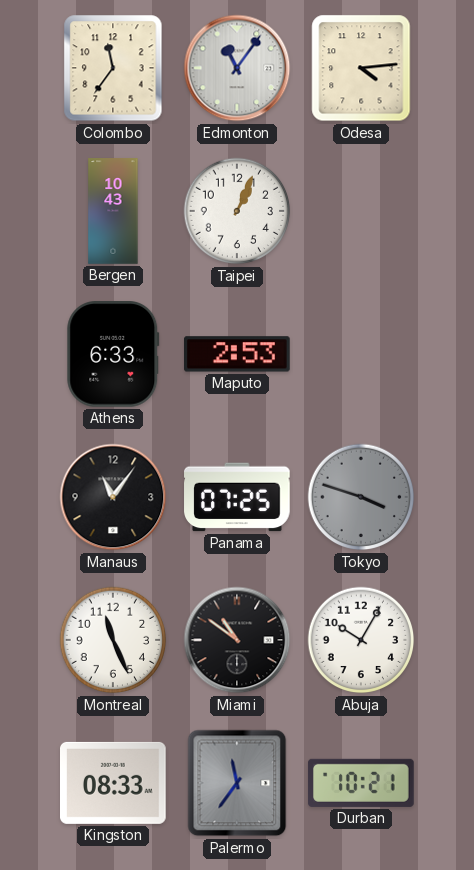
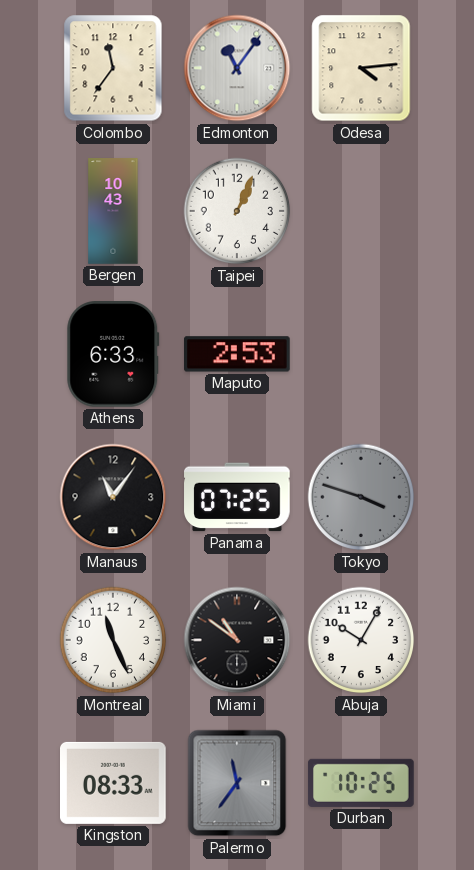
Durban: 10:21 -> 10:25
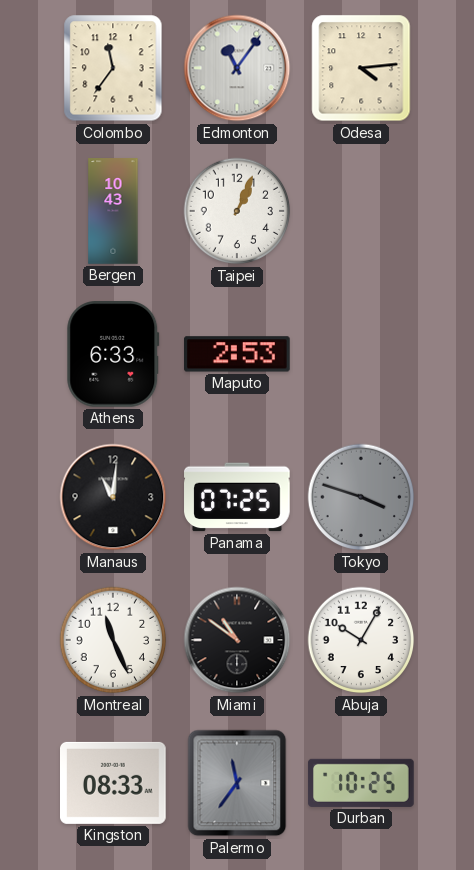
Manaus: 11:06 -> 11:01
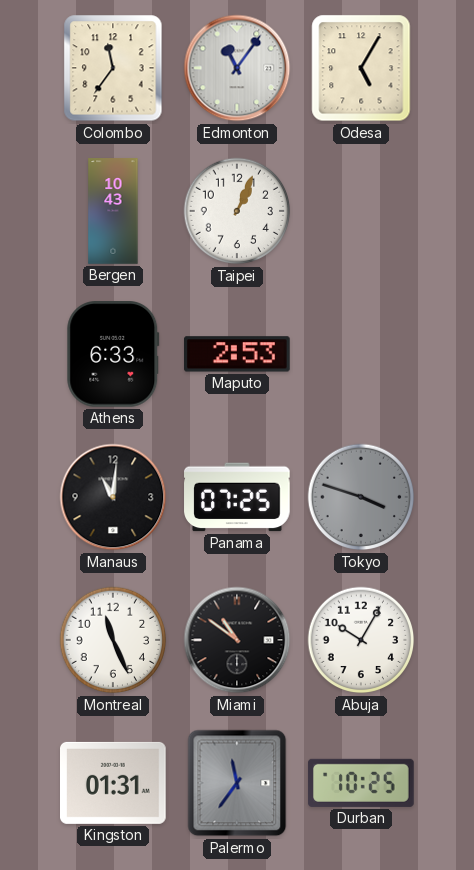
Odesa: 4:14 -> 5:05
Kingston: 08:33 -> 01:31
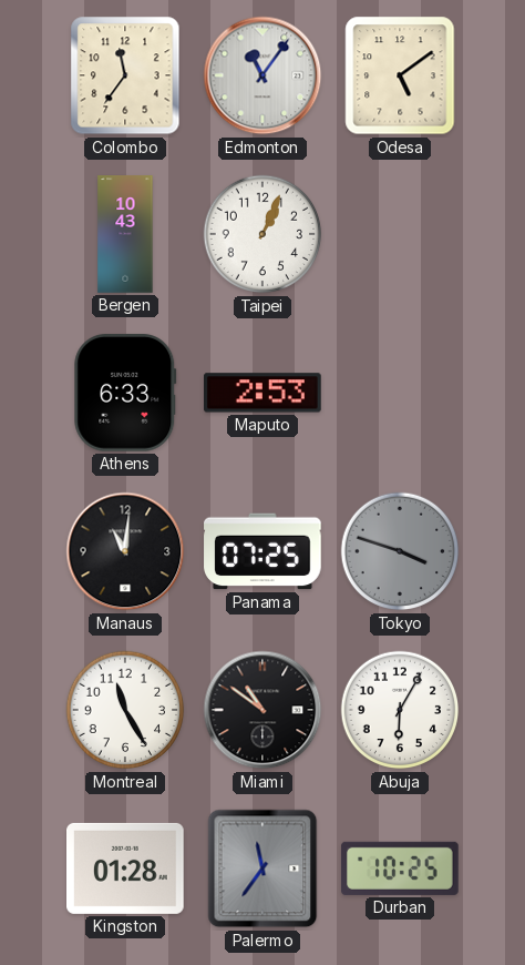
Odesa: 5:05 -> 5:09
Montreal: 11:26 -> 11:25
Abuja: 10:05 -> 6:05
Kingston: 01:31 -> 01:28
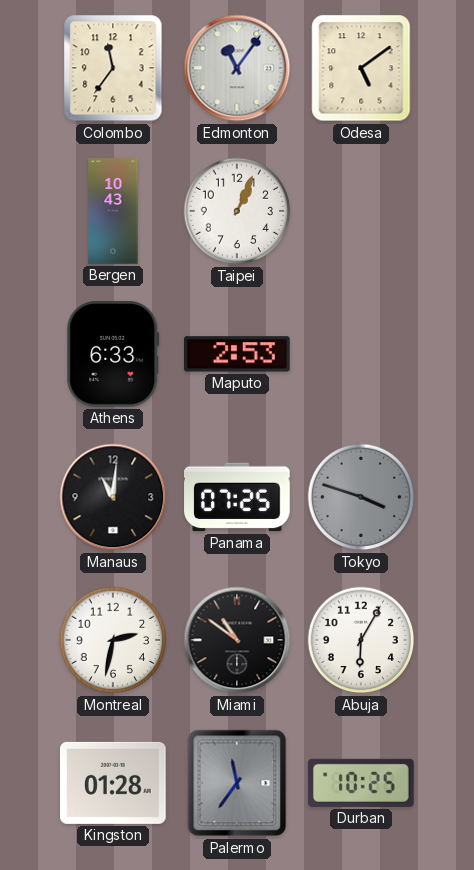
Montreal: 11:25 -> 2:32
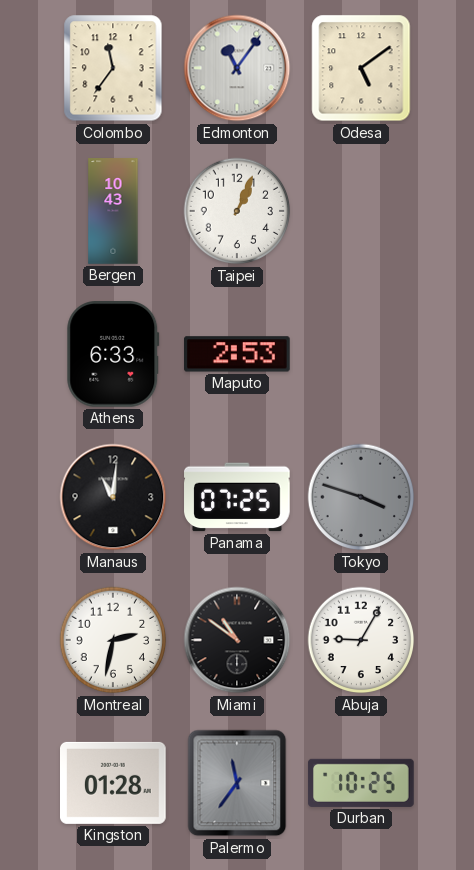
Abuja: 6:05 -> 9:05
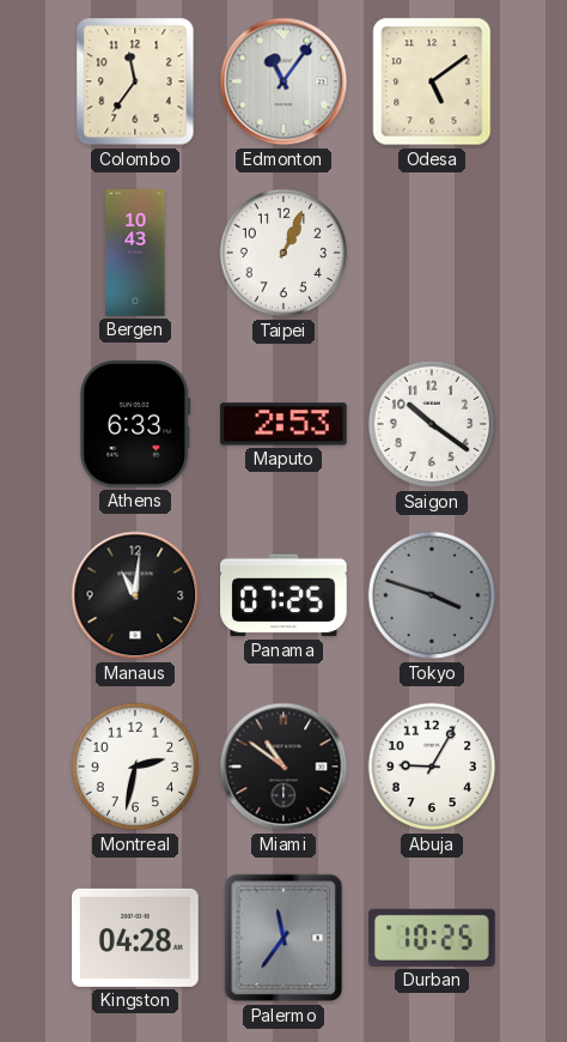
Saigon: none -> 10:21
Kingston: 01:28 -> 04:28
